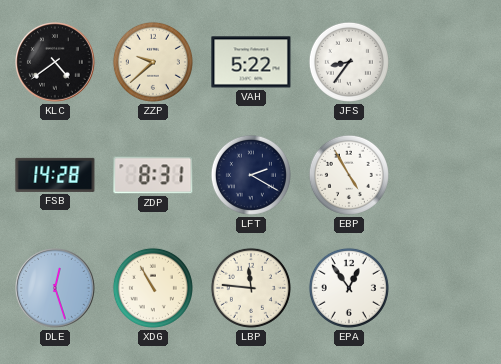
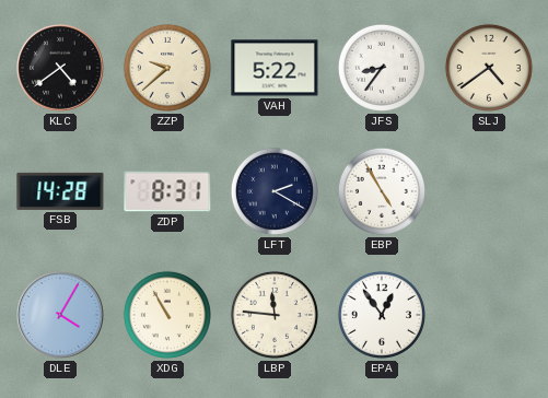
SLJ: none -> 4:39
DLE: 12:27 -> 4:05
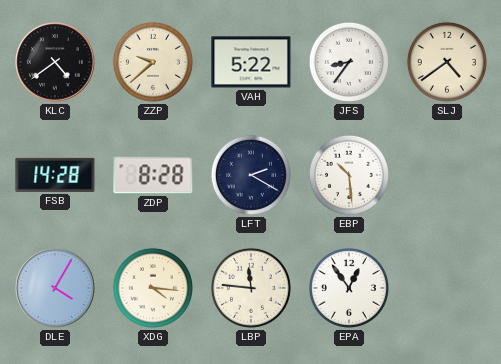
ZDP: 8:31 -> 8:28
EBP: 4:55 -> 10:29
XDG: 10:55 -> 4:16
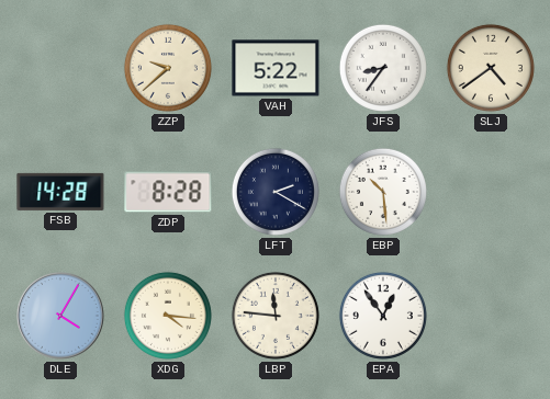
KLC: 4:39 -> none
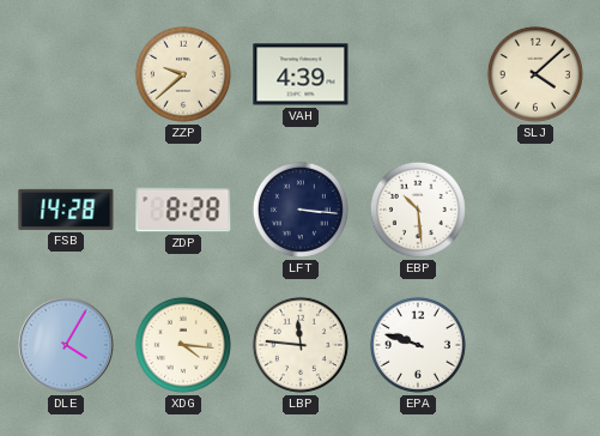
VAH: 5:22 -> 4:39
JFS: 8:36 -> none
SLJ: 4:39 -> 4:08
LFT: 2:20 -> 3:16
EPA: 12:54 -> 9:48
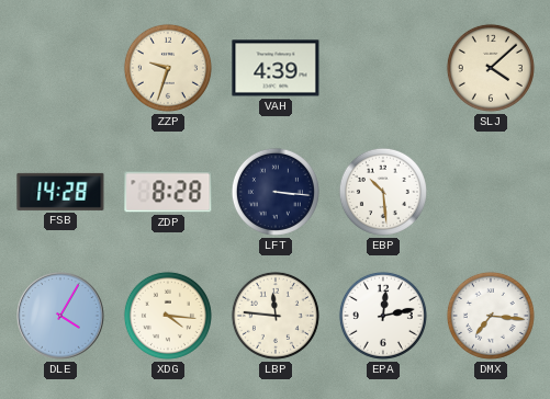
ZZP: 9:38 -> 9:33
EPA: 9:48 -> 12:13
DMX: none -> 7:16
